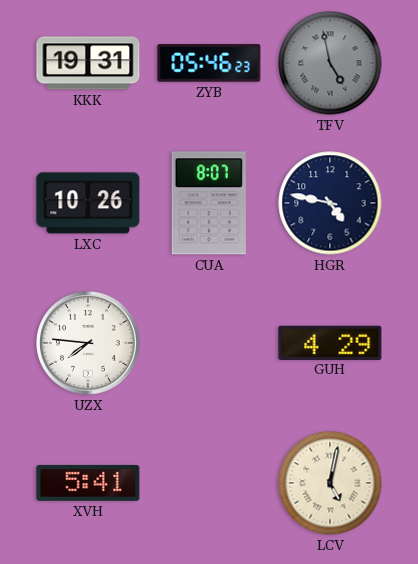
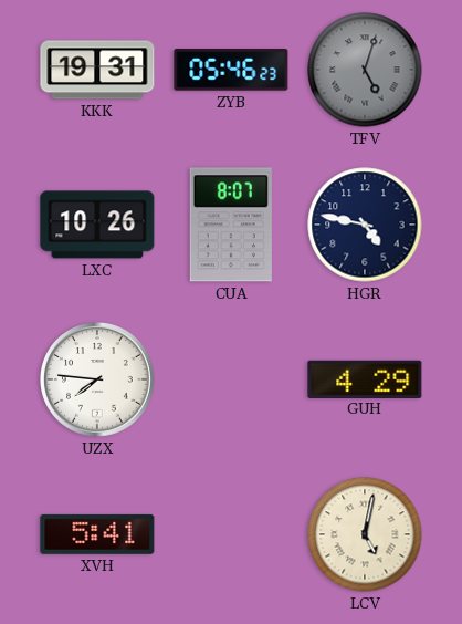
TFV: 4:58 -> 5:03
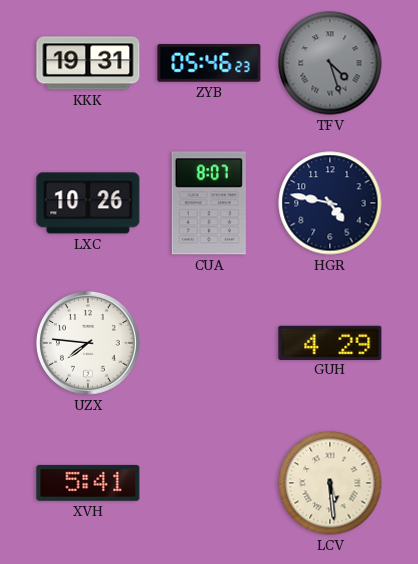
TFV: 5:03 -> 4:27
LCV: 5:02 -> 5:29
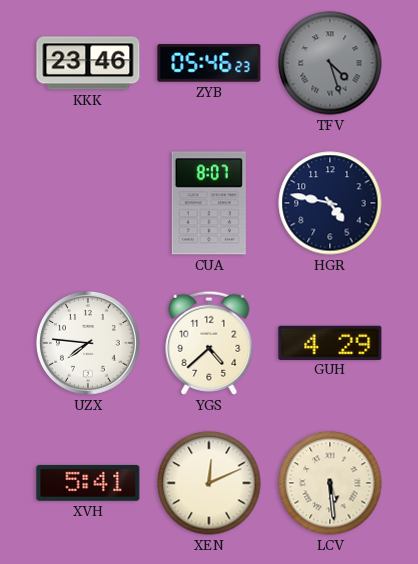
KKK: 19:31 -> 23:46
LXC: 10:26 -> none
YGS: none -> 4:38
XEN: none -> 12:11
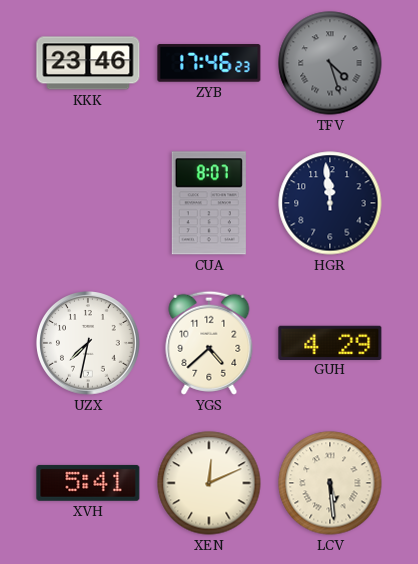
ZYB: 05:46 -> 17:46
HGR: 4:47 -> 11:59
UZX: 7:46 -> 7:32
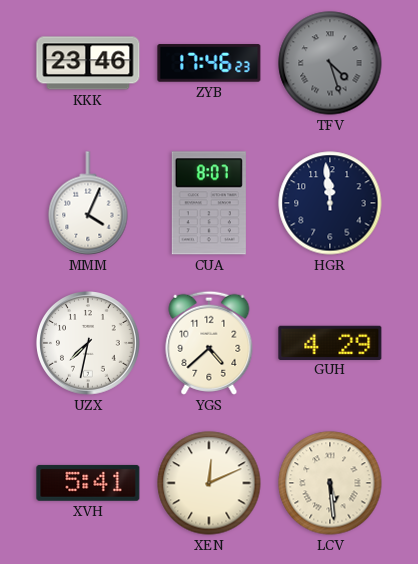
MMM: none -> 4:04
